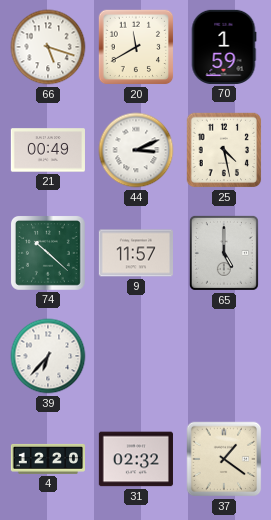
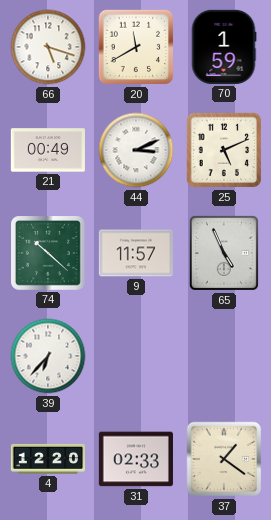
25: 4:28 -> 5:11
65: 5:00 -> 4:56
31: 02:32 -> 02:33
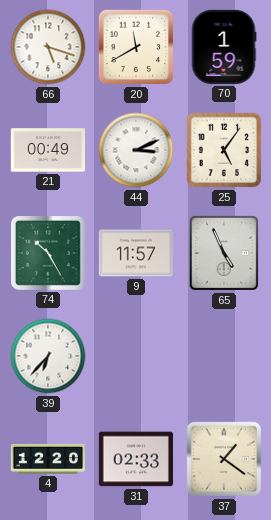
25: 5:11 -> 5:06
74: 10:22 -> 10:25
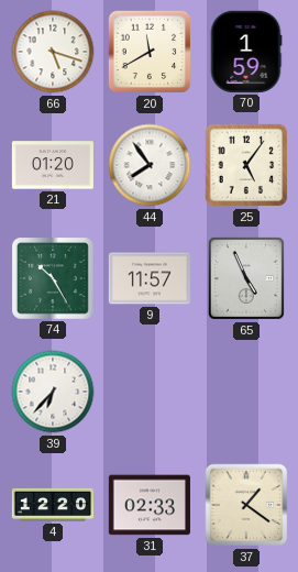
21: 00:49 -> 01:20
44: 3:11 -> 7:54
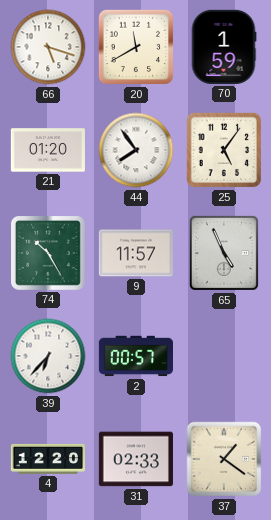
2: none -> 00:57
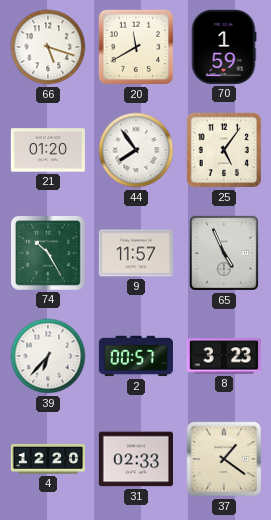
8: none -> 3:23
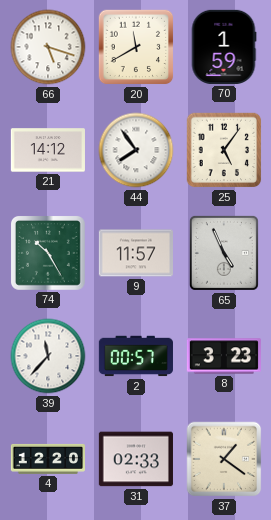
21: 01:20 -> 14:12
39: 6:37 -> 11:37
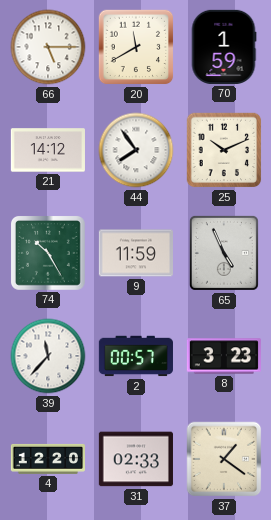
66: 5:18 -> 5:15
25: 5:06 -> 10:11
9: 11:57 -> 11:59
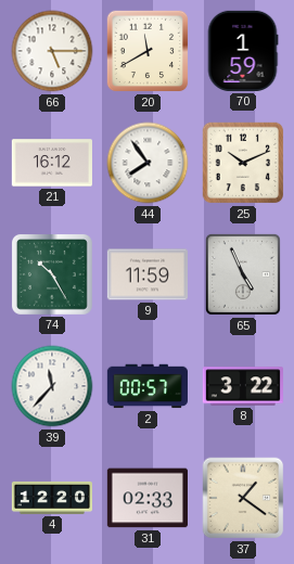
21: 14:12 -> 16:12
8: 3:23 -> 3:22
